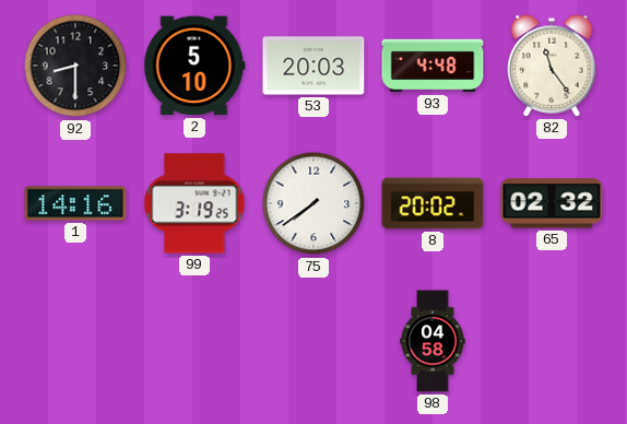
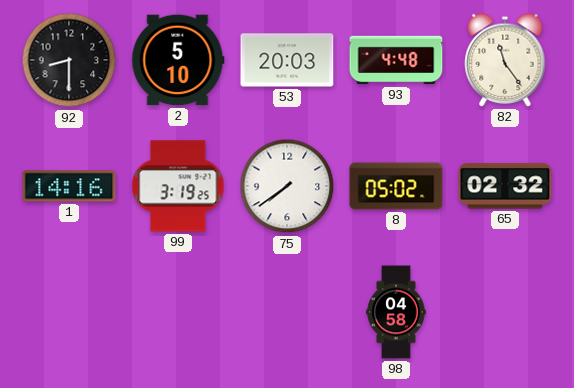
8: 20:02 -> 05:02
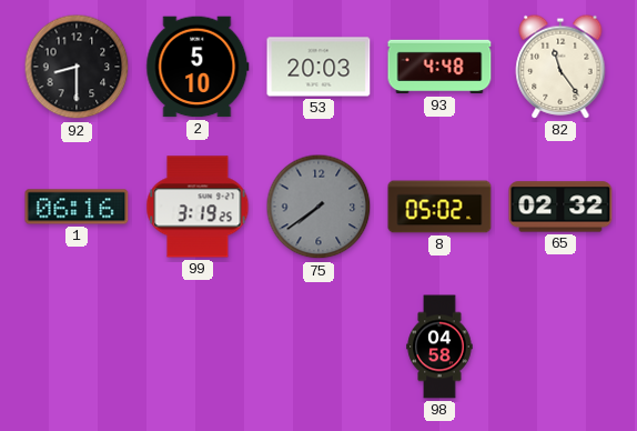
1: 14:16 -> 06:16
75 dial: white -> grey
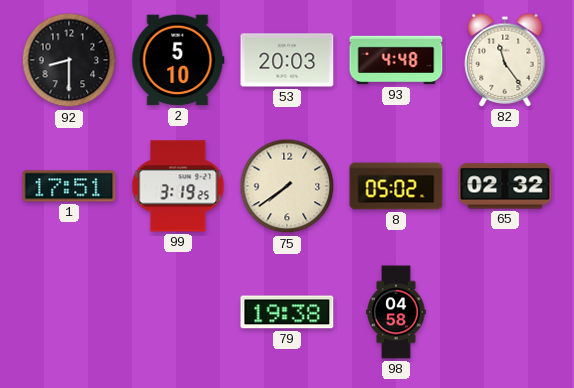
1: 06:16 -> 17:51
75 dial: grey -> cream
79: none -> 19:38
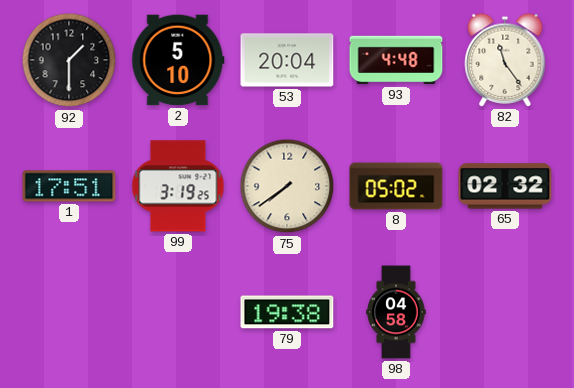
92: 8:30 -> 1:30
53: 20:03 -> 20:04
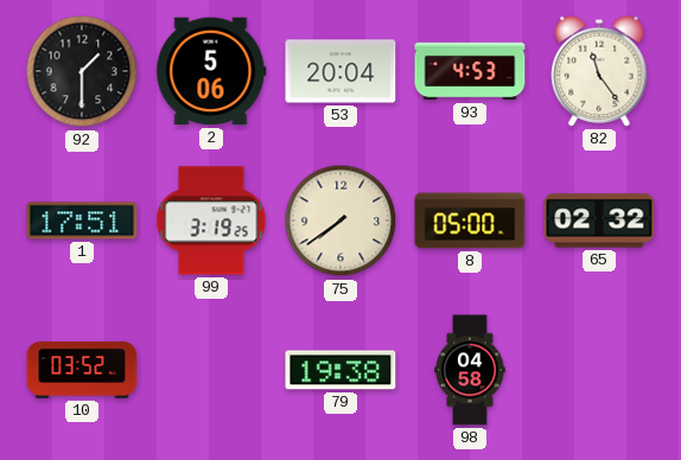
2: 5:10 -> 5:06
93: 4:48 -> 4:53
8: 05:02 -> 05:00
10: none -> 03:52
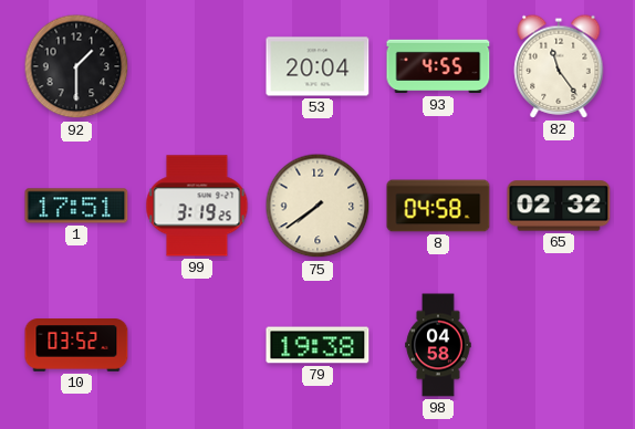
2: 5:06 -> none
93: 4:53 -> 4:55
8: 05:00 -> 04:58
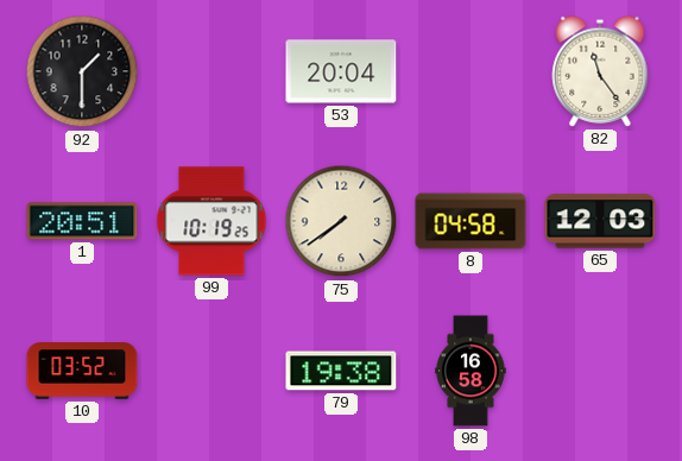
93: 4:55 -> none
1: 17:51 -> 20:51
99: 3:19 -> 10:19
65: 02:32 -> 12:03
98: 04:58 -> 16:58
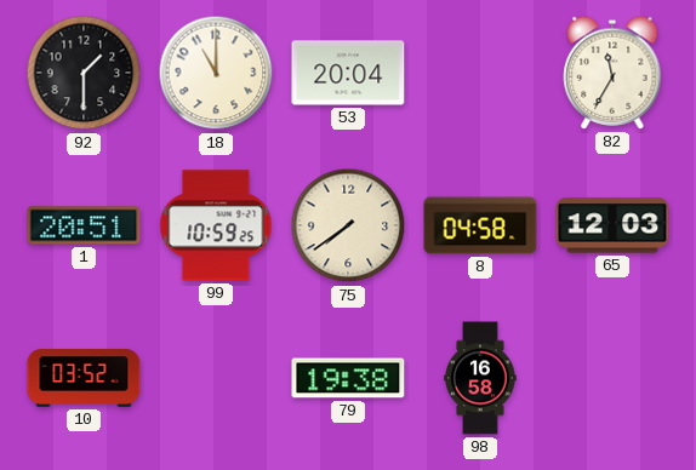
18: none -> 11:00
82: 11:24 -> 11:35
99: 10:19 -> 10:59
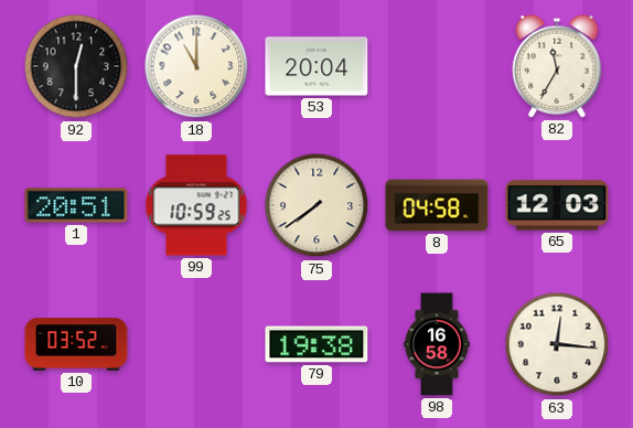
92: 1:30 -> 12:30
63: none -> 12:16
